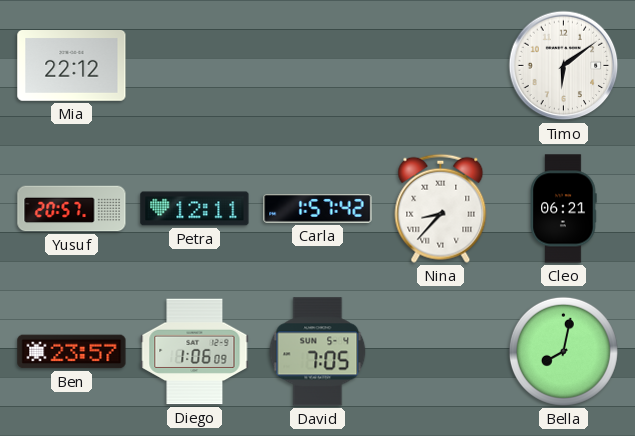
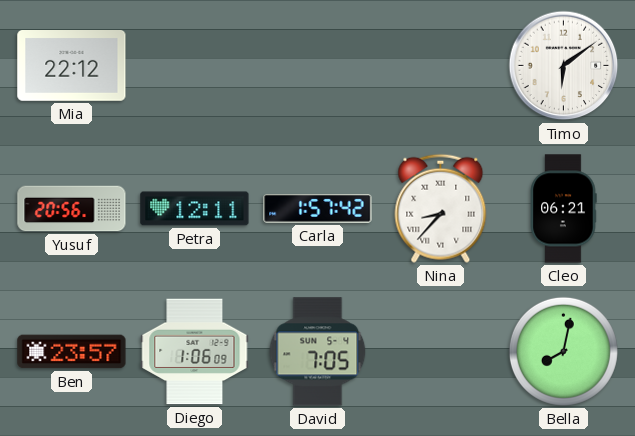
Yusuf: 20:57 -> 20:56
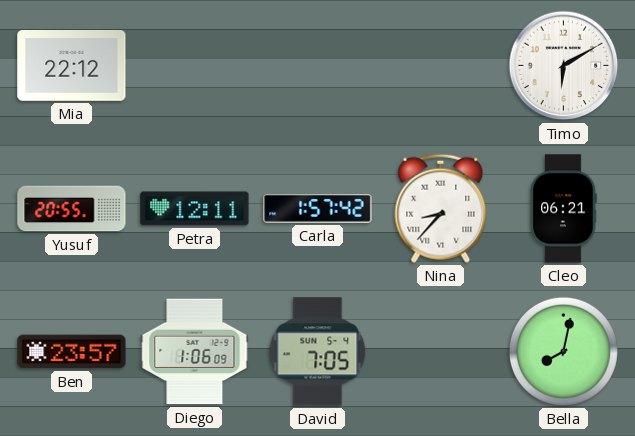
Timo: 6:09 -> 6:10
Yusuf: 20:56 -> 20:55
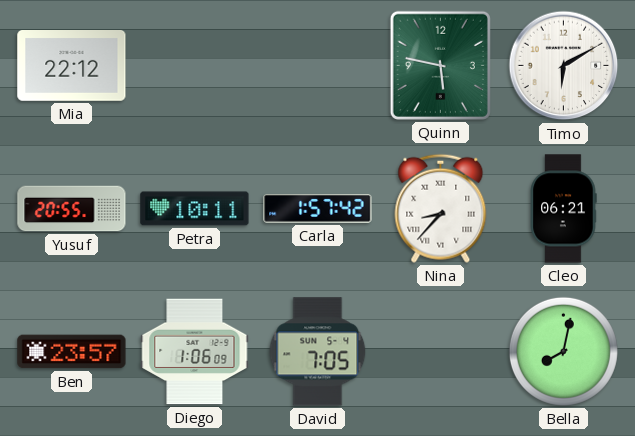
Quinn: none -> 5:47
Petra: 12:11 -> 10:11
